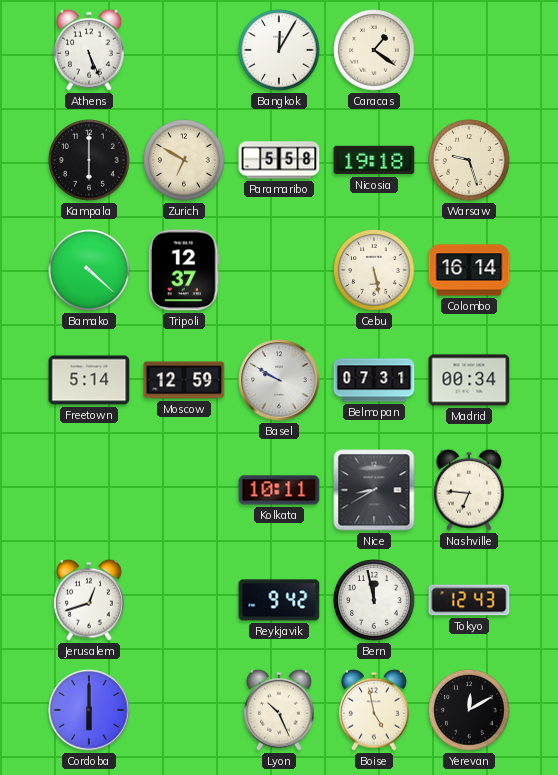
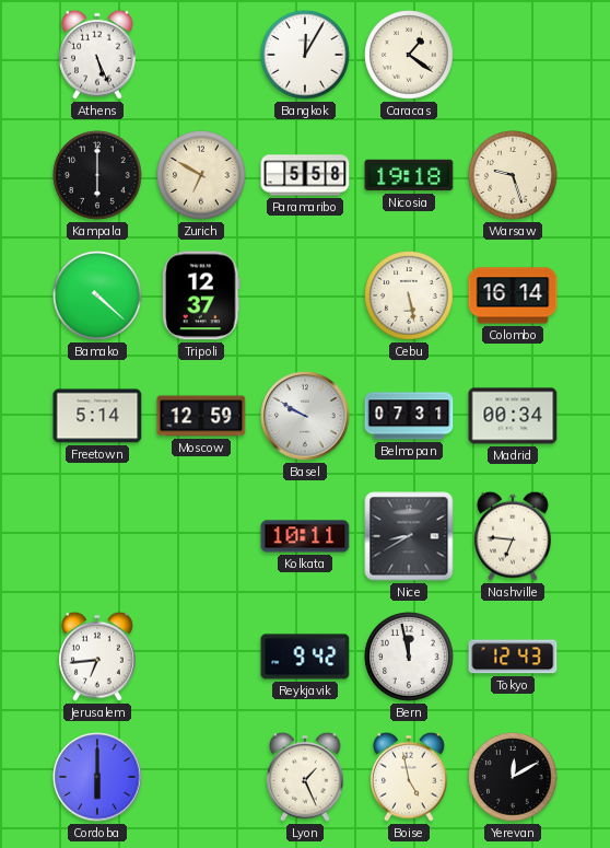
Jerusalem: 12:42 -> 6:44
Lyon: 10:26 -> 1:26
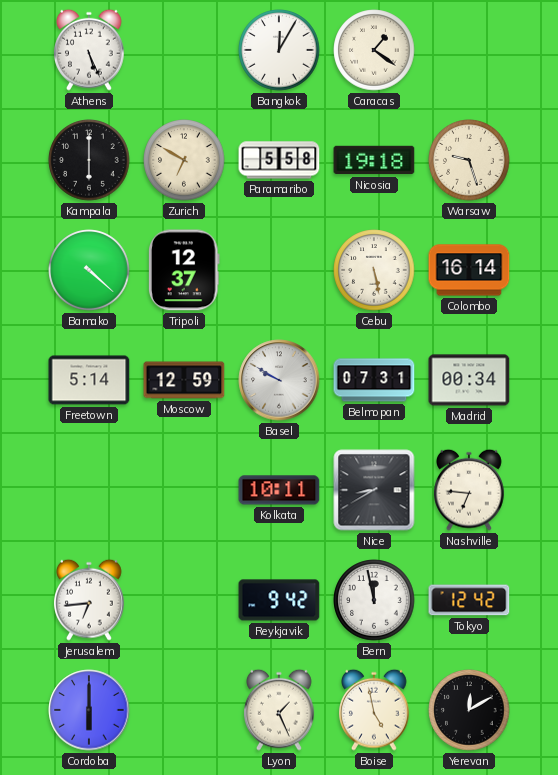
Tokyo: 12:43 -> 12:42
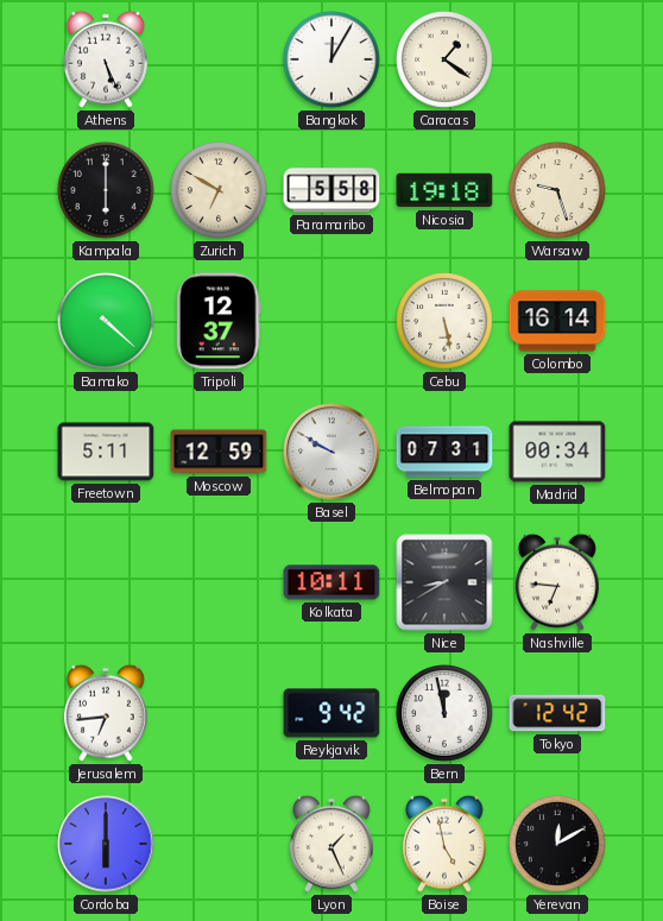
Freetown: 5:14 -> 5:11
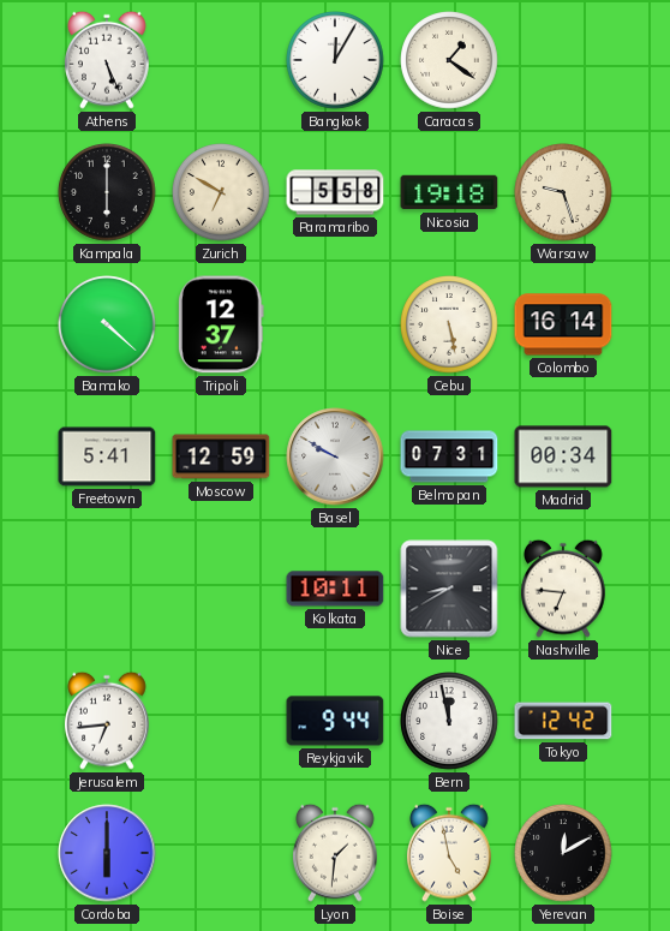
Freetown: 5:11 -> 5:41
Reykjavik: 9:42 -> 9:44
Lyon: 1:26 -> 1:31
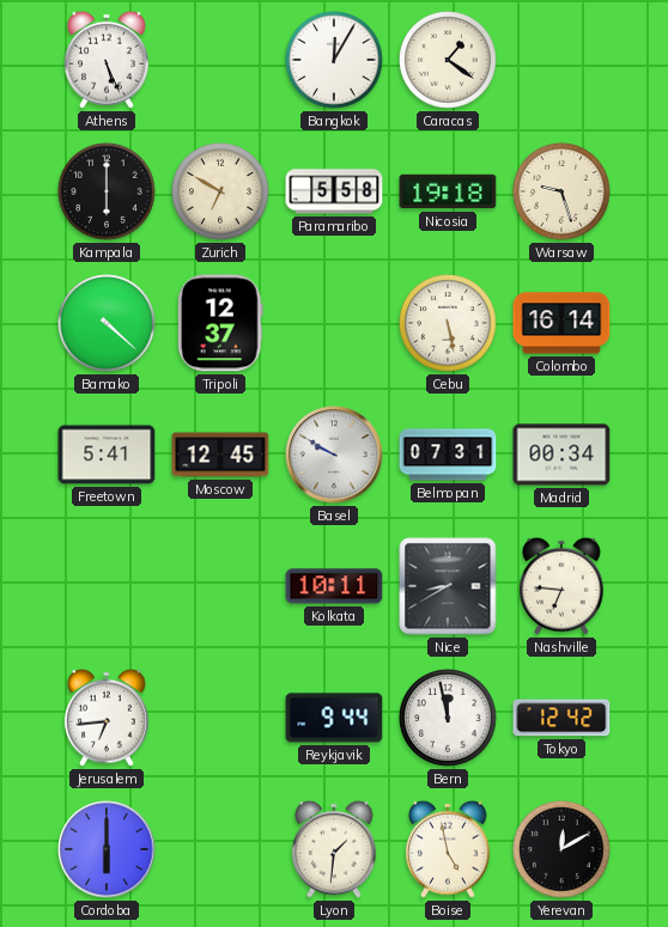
Moscow: 12:59 -> 12:45
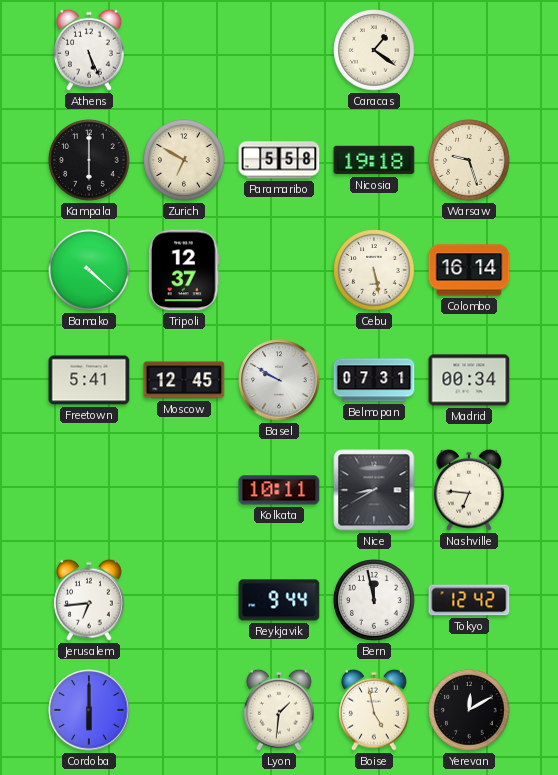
Bangkok: 12:05 -> none
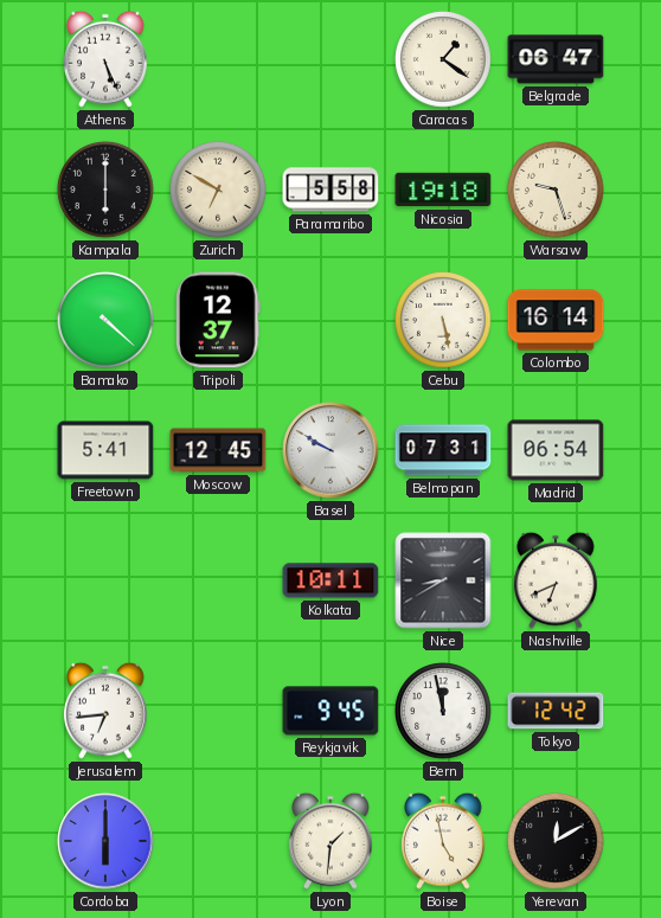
Belgrade: none -> 06:47
Madrid: 00:34 -> 06:54
Nashville: 6:46 -> 6:41
Reykjavik: 9:44 -> 9:45
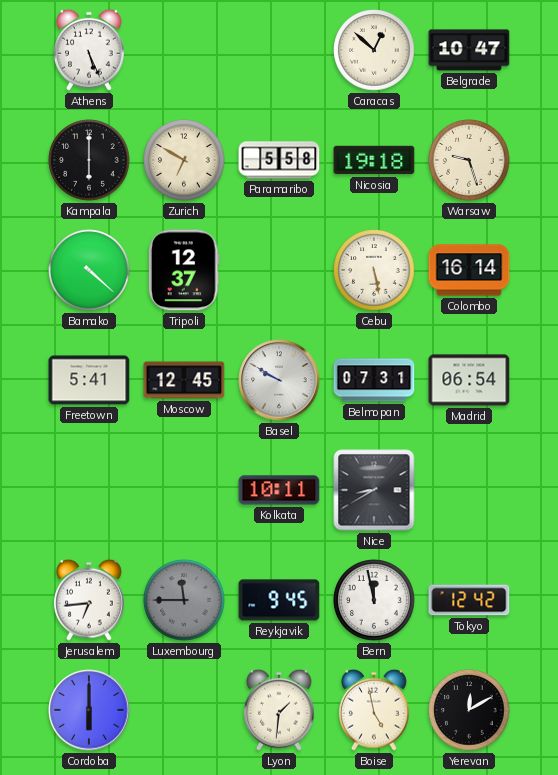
Caracas: 1:21 -> 12:52
Belgrade: 06:47 -> 10:47
Nashville: 6:41 -> none
Luxembourg: none -> 11:45
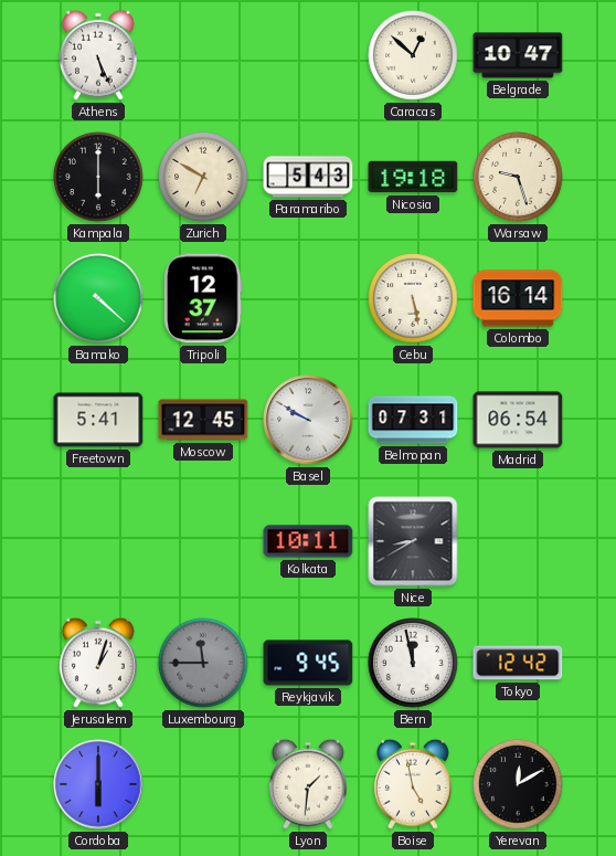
Paramaribo: 5:58 -> 5:43
Jerusalem: 6:44 -> 1:03
